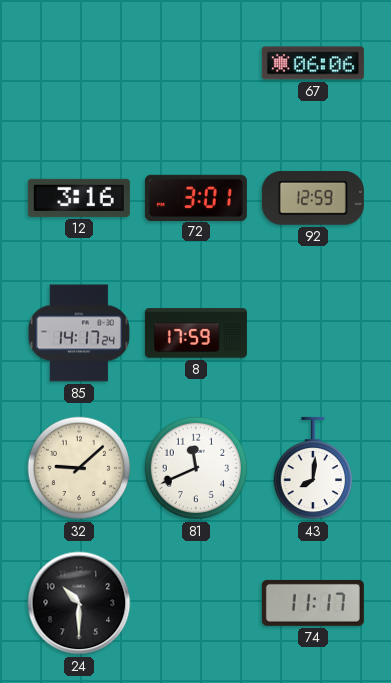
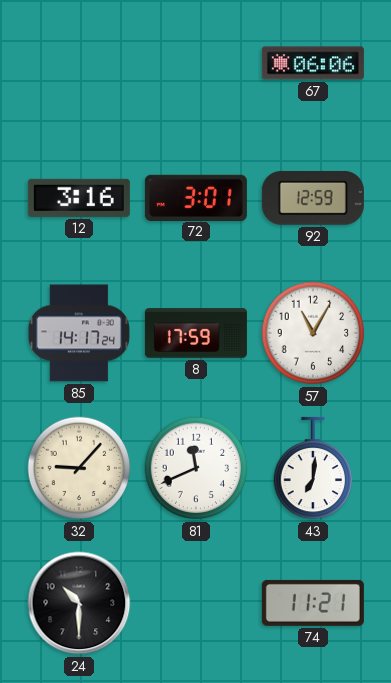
57: none -> 11:05
32: 9:08 -> 9:07
43: 8:01 -> 7:01
74: 11:17 -> 11:21
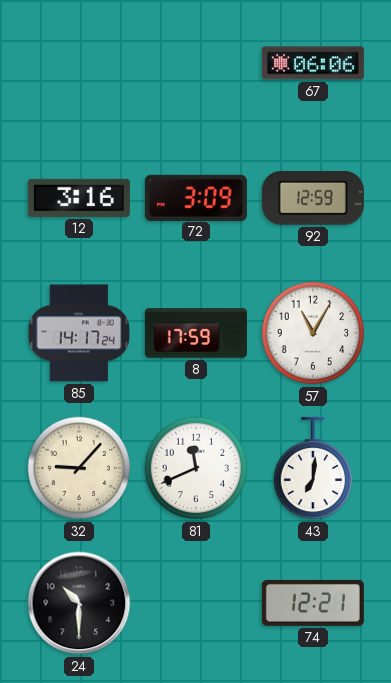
72: 3:01 -> 3:09
74: 11:21 -> 12:21
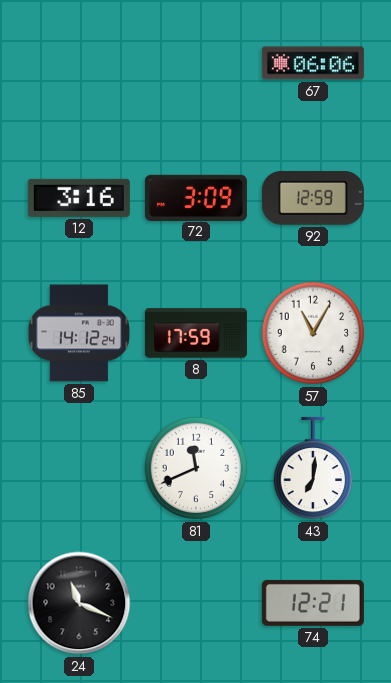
85: 14:17 -> 14:12
32: 9:07 -> none
24: 10:30 -> 11:19
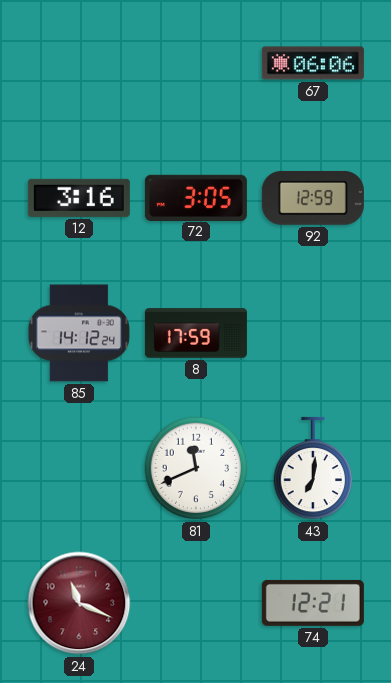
72: 3:09 -> 3:05
57: 11:05 -> none
24 dial: black -> burgundy
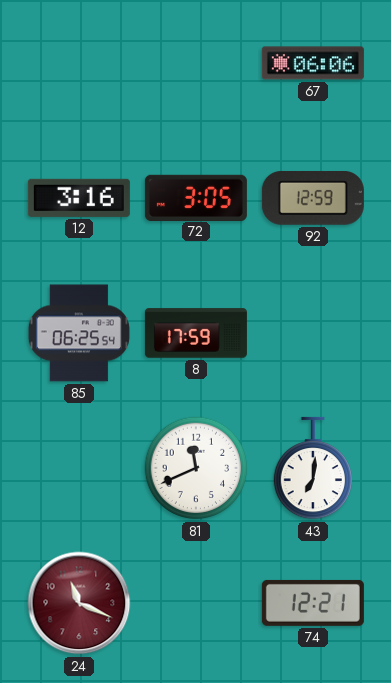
85: 14:12 -> 06:25
